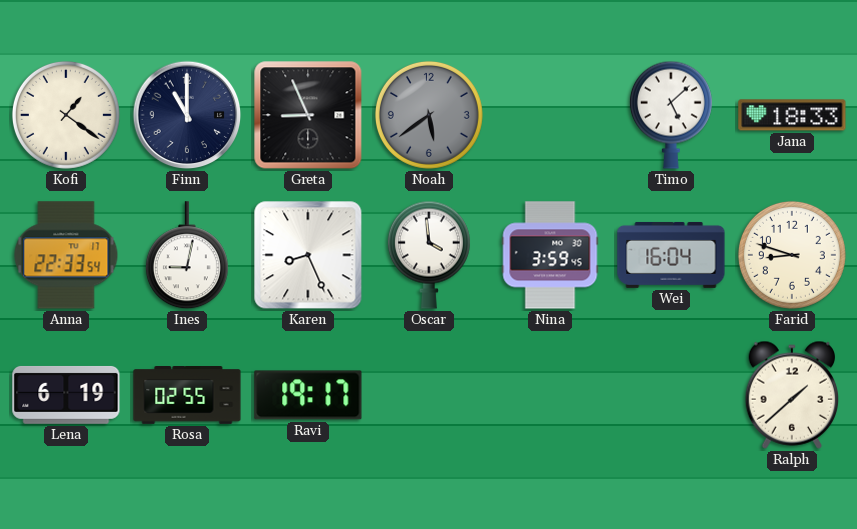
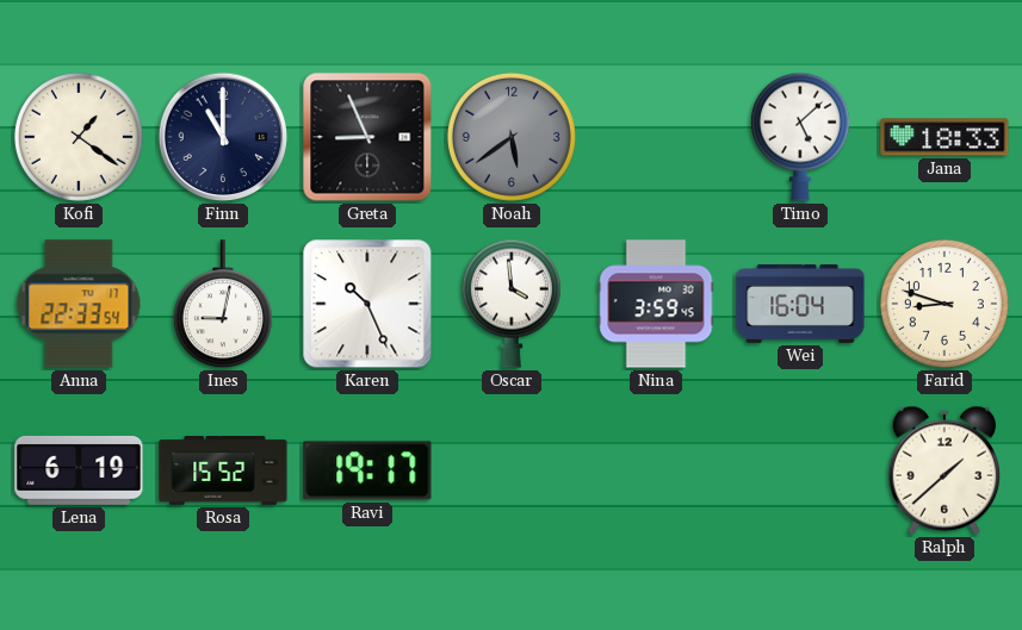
Karen: 8:26 -> 10:26
Rosa: 02:55 -> 15:52
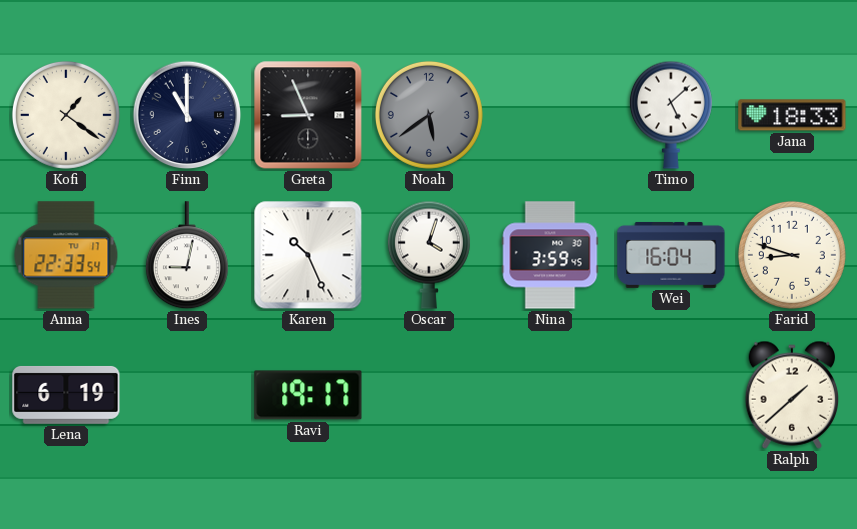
Oscar: 3:59 -> 4:03
Rosa: 15:52 -> none
